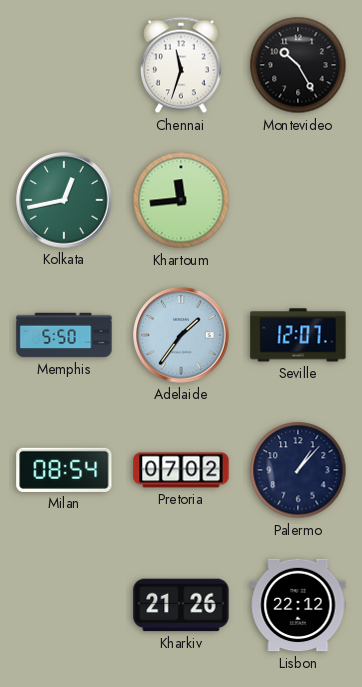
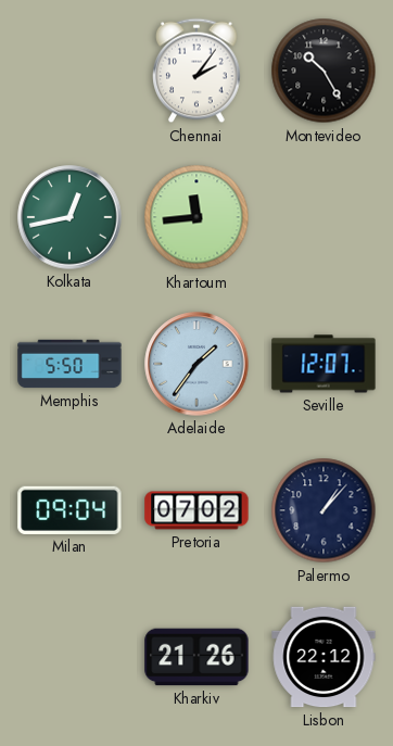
Chennai: 11:33 -> 2:06
Milan: 08:54 -> 09:04
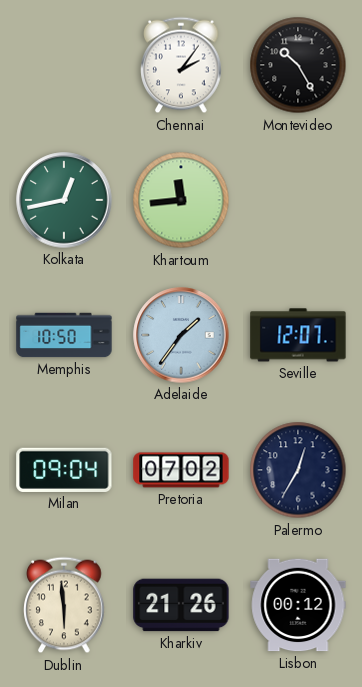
Memphis: 5:50 -> 10:50
Palermo: 1:07 -> 12:35
Dublin: none -> 5:59
Lisbon: 22:12 -> 00:12
